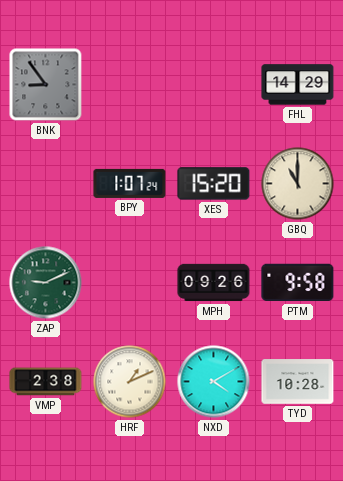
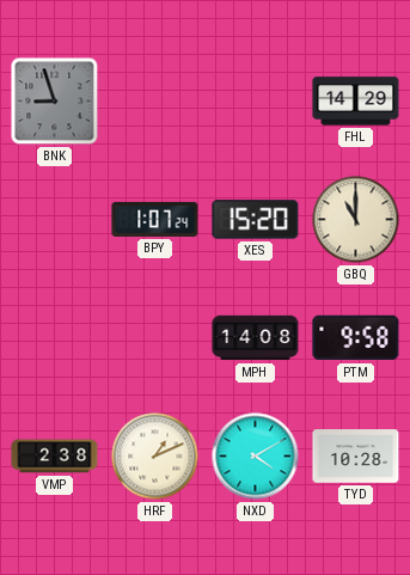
BNK: 8:54 -> 8:57
ZAP: 9:11 -> none
MPH: 09:26 -> 14:08
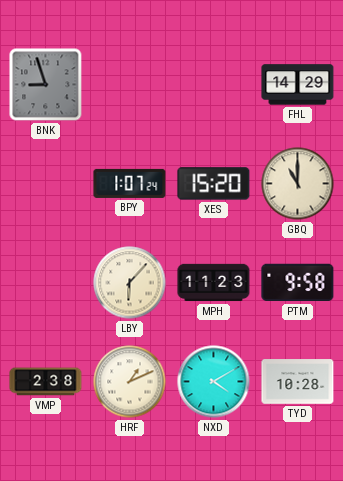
LBY: none -> 6:07
MPH: 14:08 -> 11:23
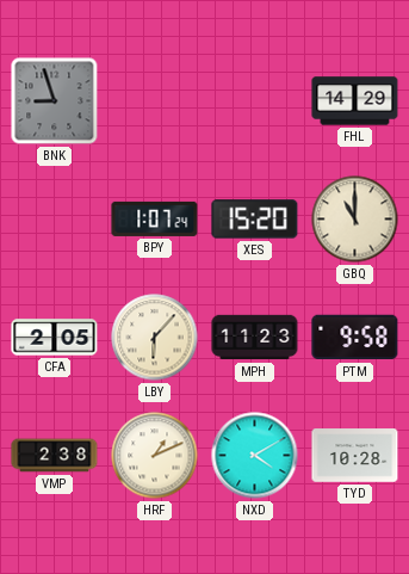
CFA: none -> 2:05
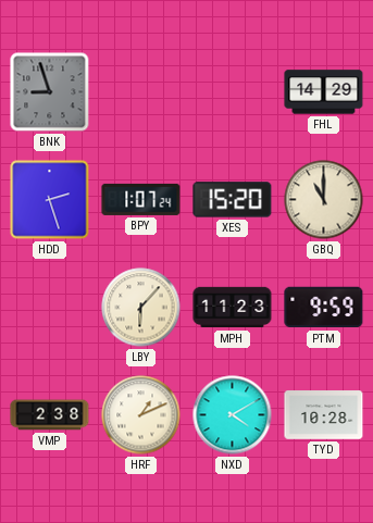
HDD: none -> 2:27
CFA: 2:05 -> none
PTM: 9:58 -> 9:59
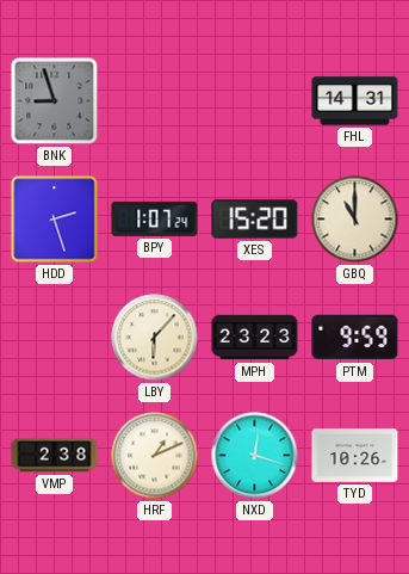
FHL: 14:29 -> 14:31
MPH: 11:23 -> 23:23
NXD: 4:10 -> 12:18
TYD: 10:28 -> 10:26
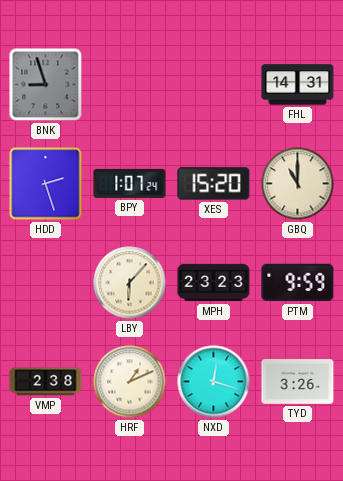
TYD: 10:26 -> 3:26
